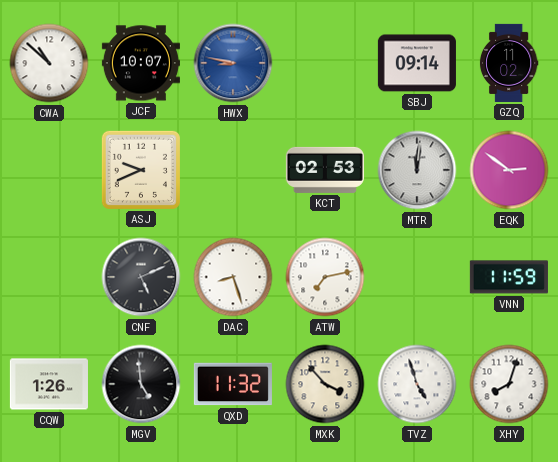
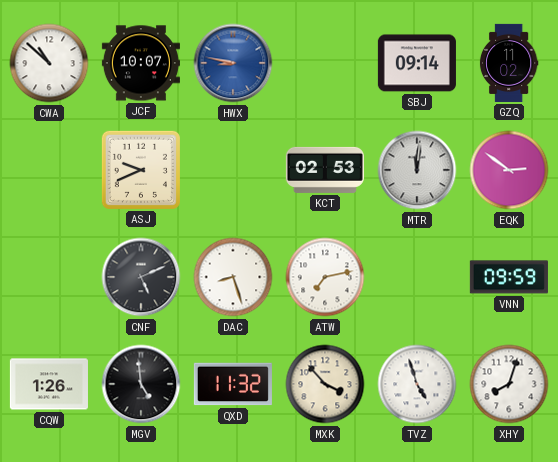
VNN: 11:59 -> 09:59
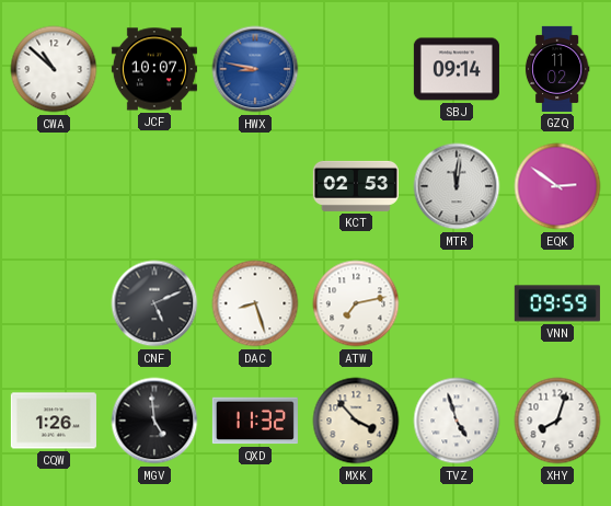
ASJ: 9:41 -> none
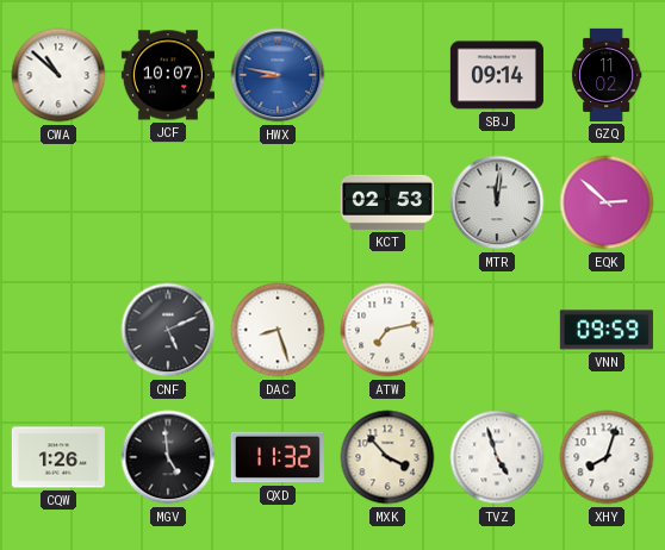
EQK: 2:51 -> 2:52
